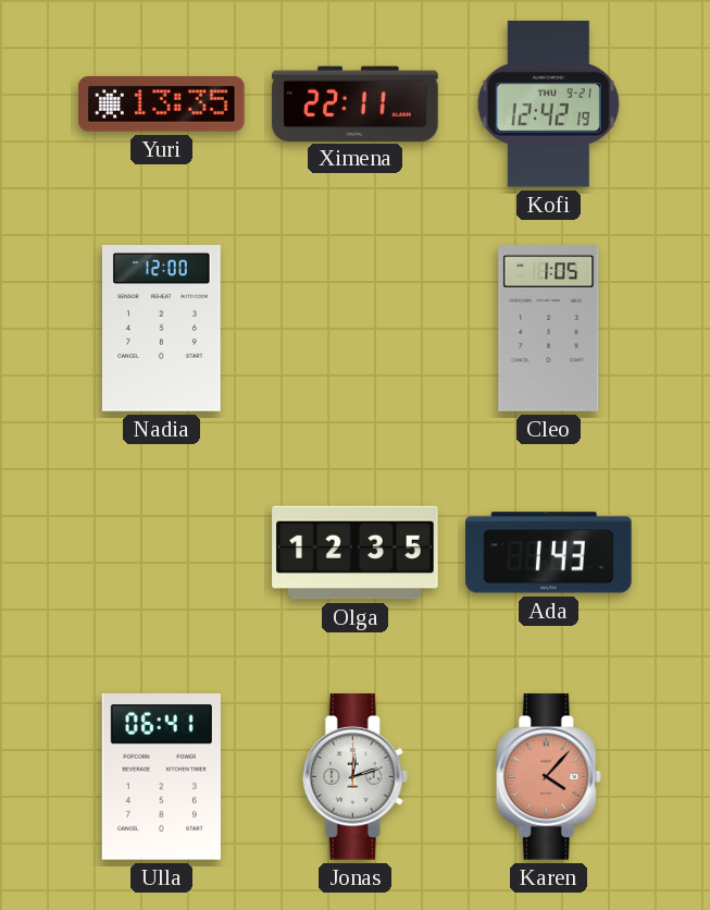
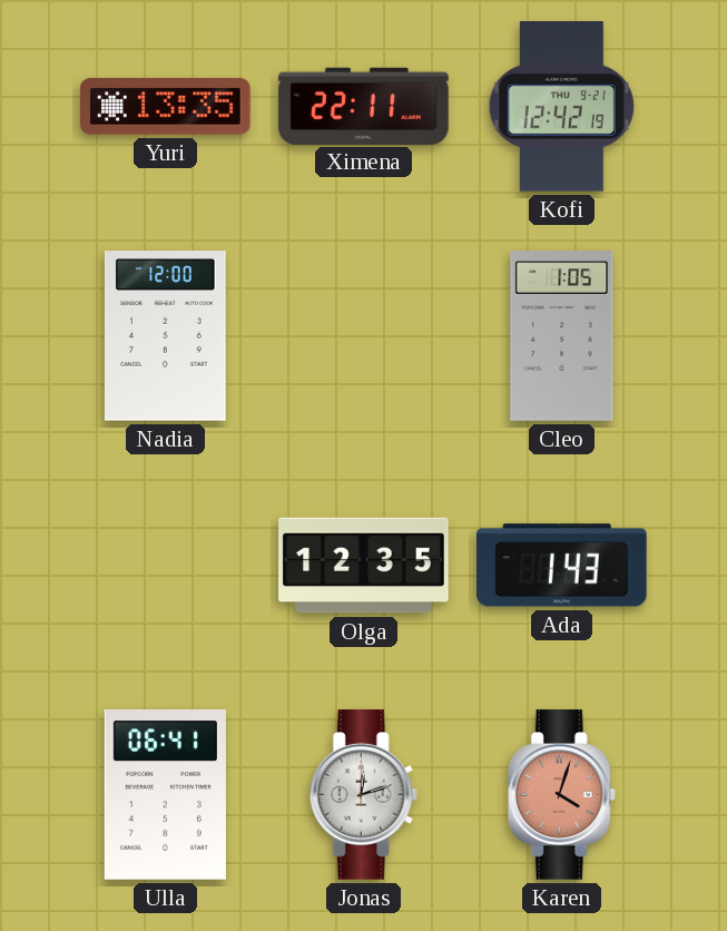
Karen: 4:07 -> 4:03
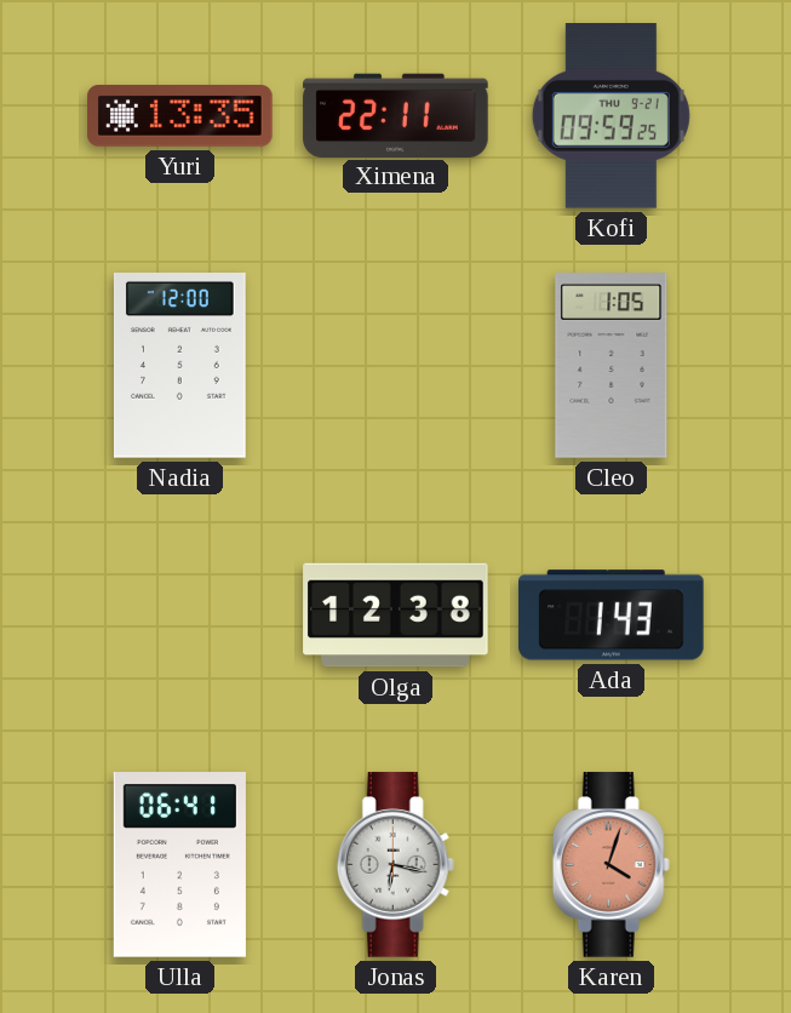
Kofi: 12:42 -> 09:59
Olga: 12:35 -> 12:38
Jonas: 12:12 -> 6:17
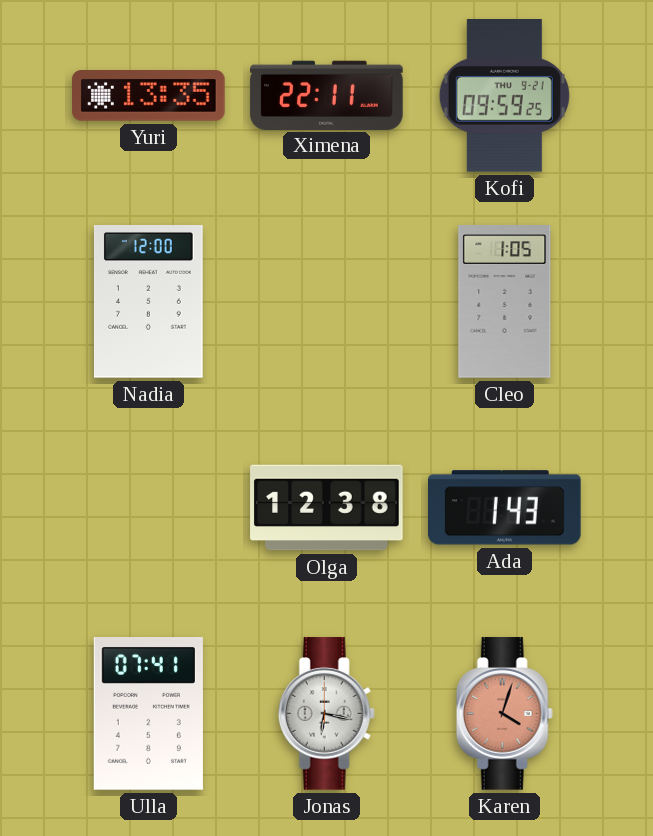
Ulla: 06:41 -> 07:41
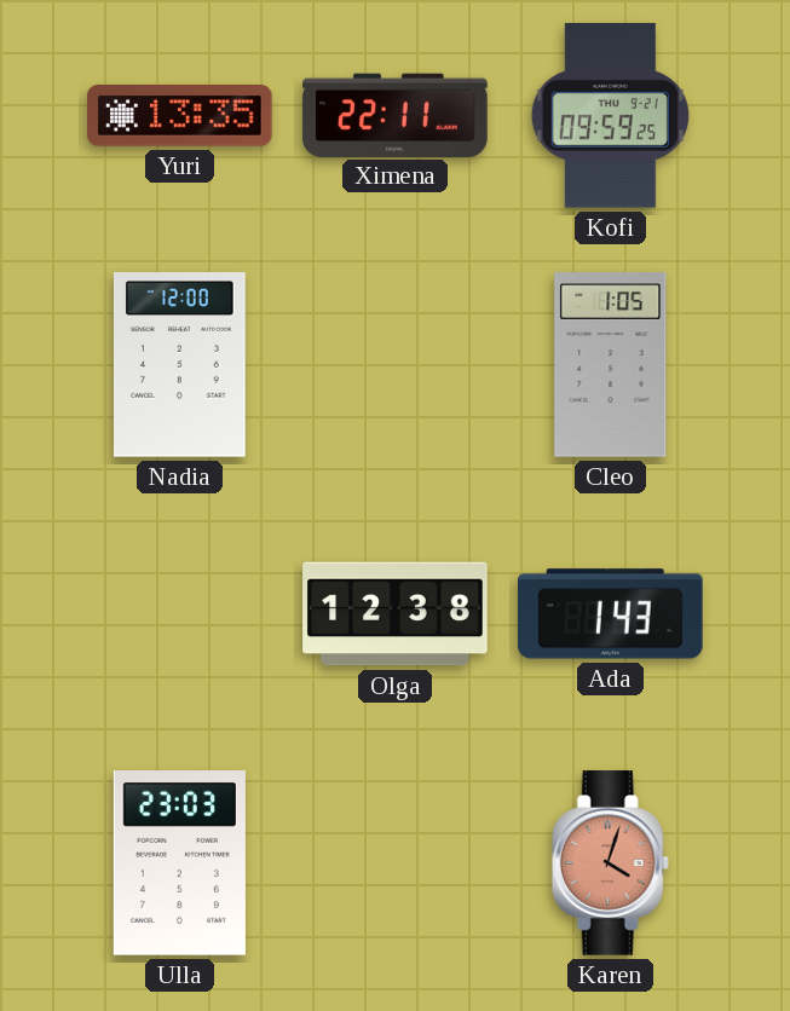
Ulla: 07:41 -> 23:03
Jonas: 6:17 -> none
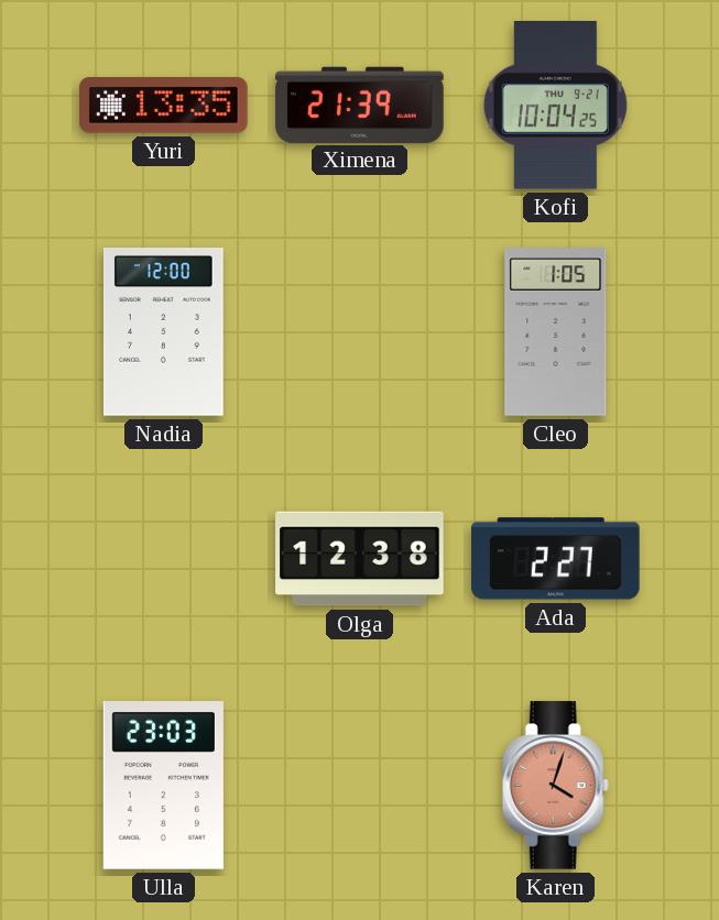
Ximena: 22:11 -> 21:39
Kofi: 09:59 -> 10:04
Ada: 1:43 -> 2:27
